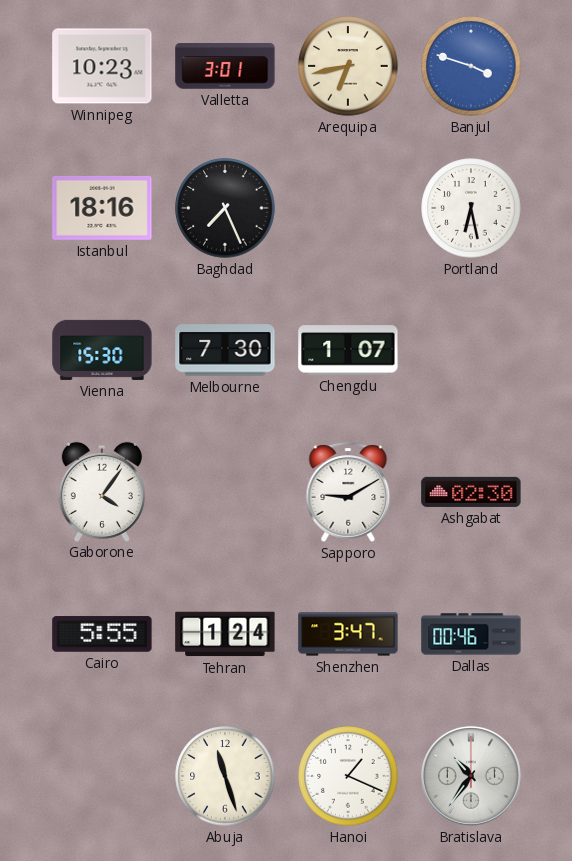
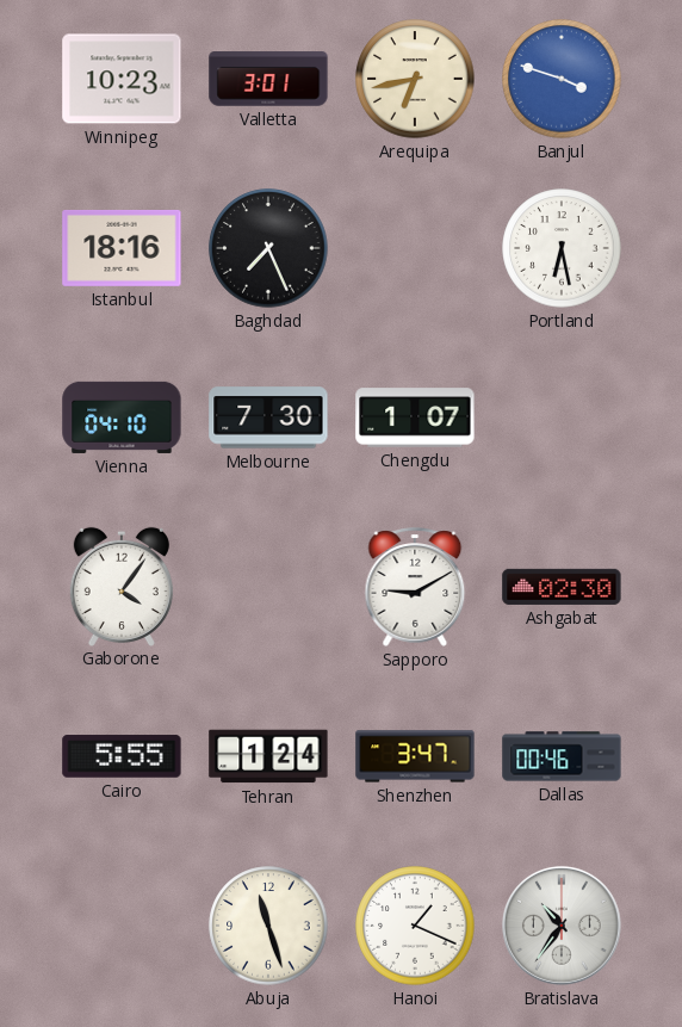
Vienna: 15:30 -> 04:10
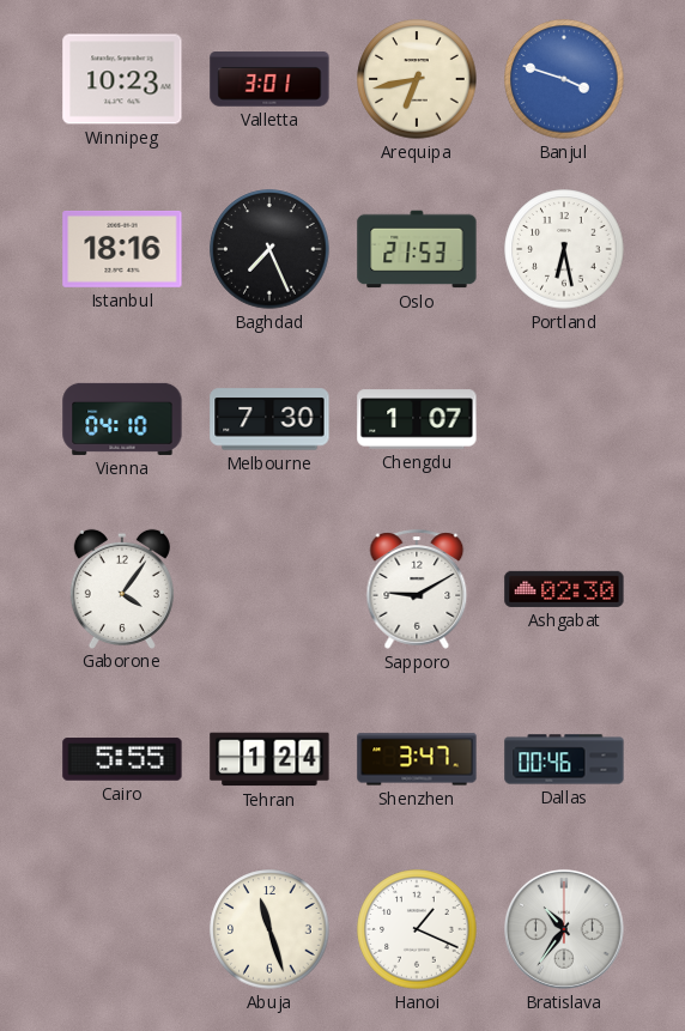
Oslo: none -> 21:53
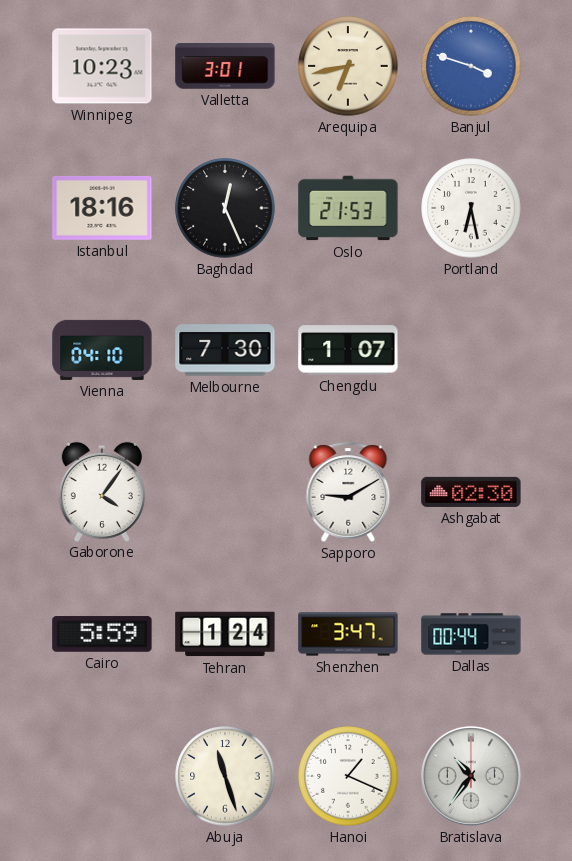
Baghdad: 7:26 -> 12:26
Cairo: 5:55 -> 5:59
Dallas: 00:46 -> 00:44
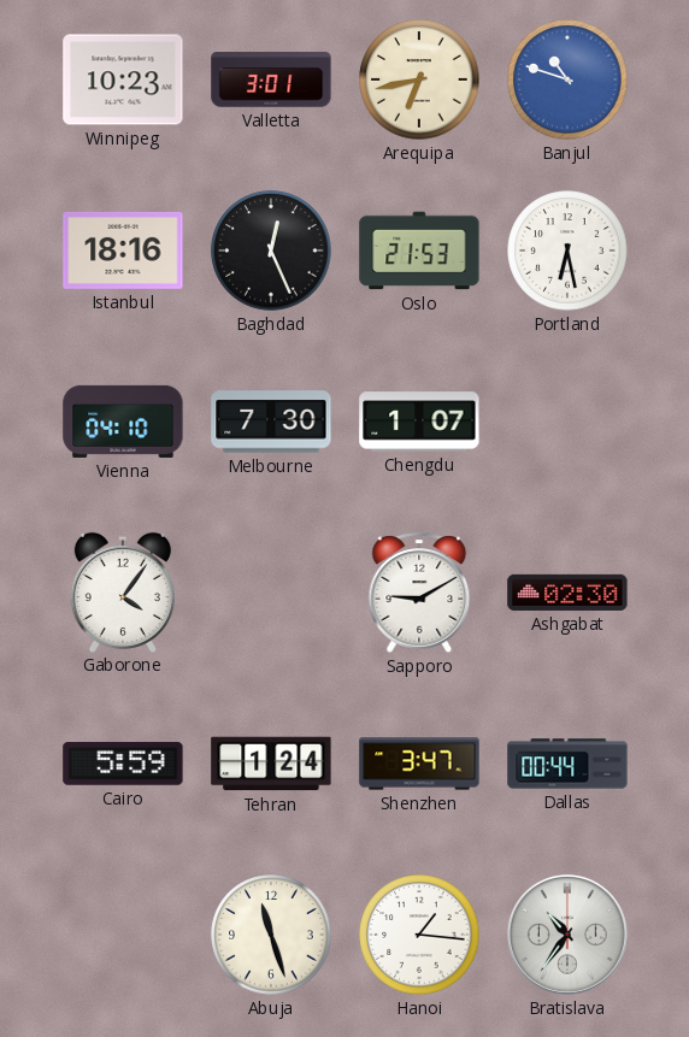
Banjul: 3:48 -> 10:48
Hanoi: 1:19 -> 1:16
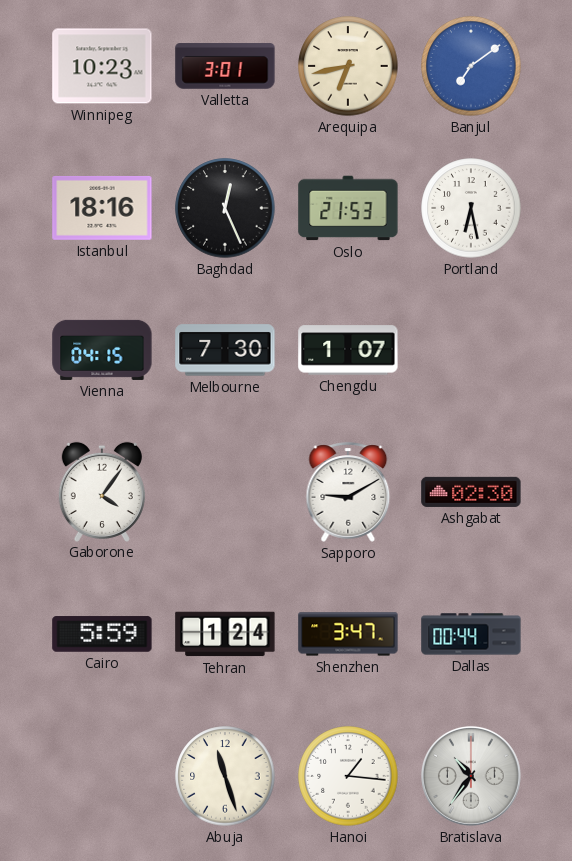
Banjul: 10:48 -> 7:09
Vienna: 04:10 -> 04:15
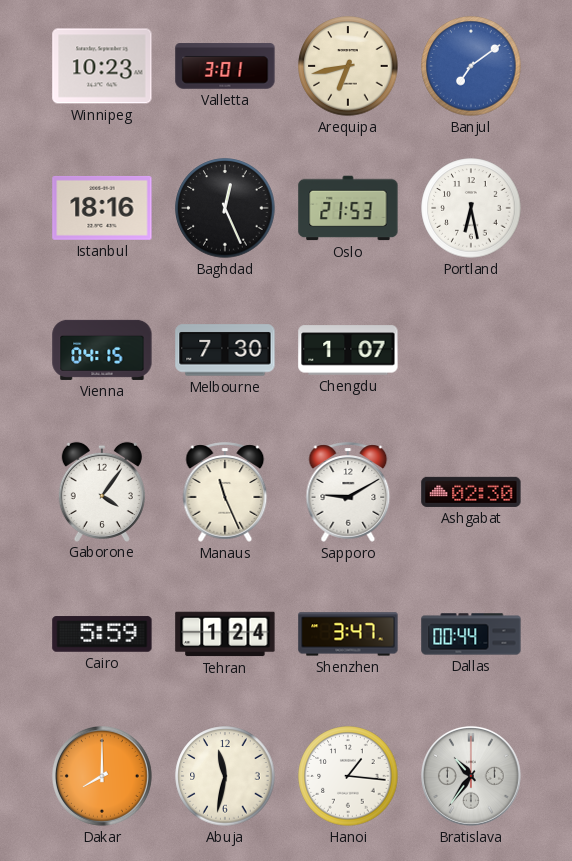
Manaus: none -> 11:26
Dakar: none -> 8:00
Abuja: 11:27 -> 11:32
